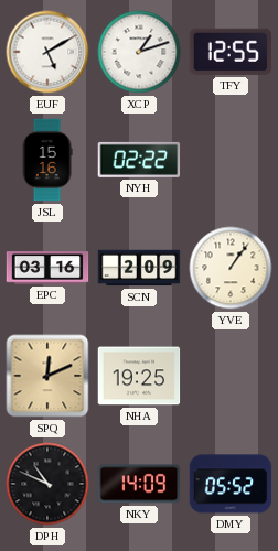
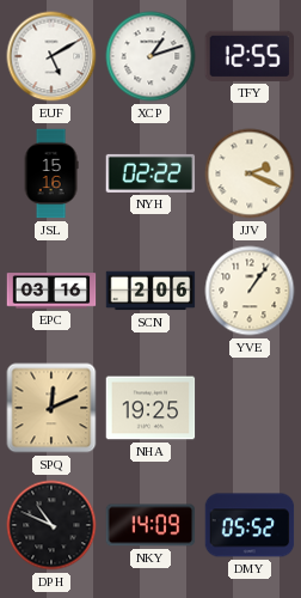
JJV: none -> 2:19
SCN: 2:09 -> 2:06
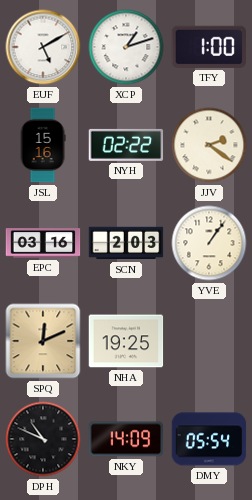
TFY: 12:55 -> 1:00
JJV: 2:19 -> 2:21
SCN: 2:06 -> 2:03
DMY: 05:52 -> 05:54
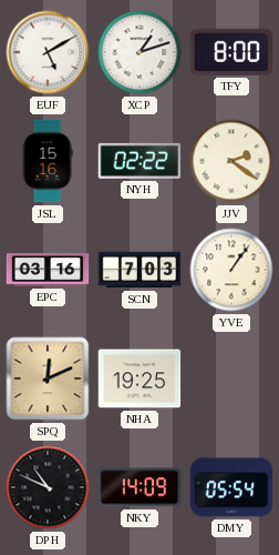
TFY: 1:00 -> 8:00
SCN: 2:03 -> 7:03
